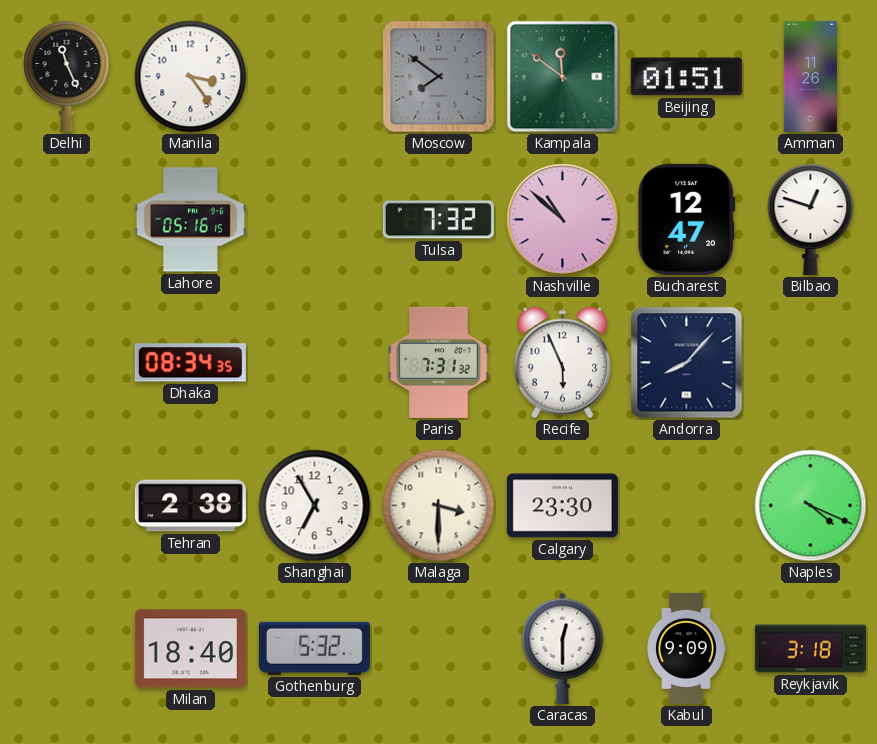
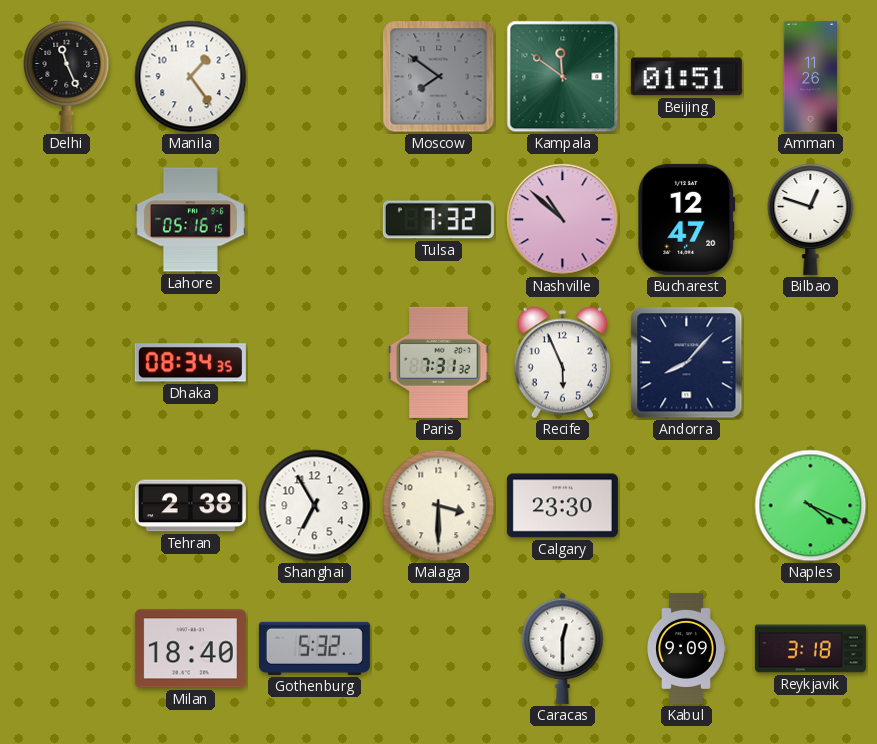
Manila: 3:24 -> 1:24
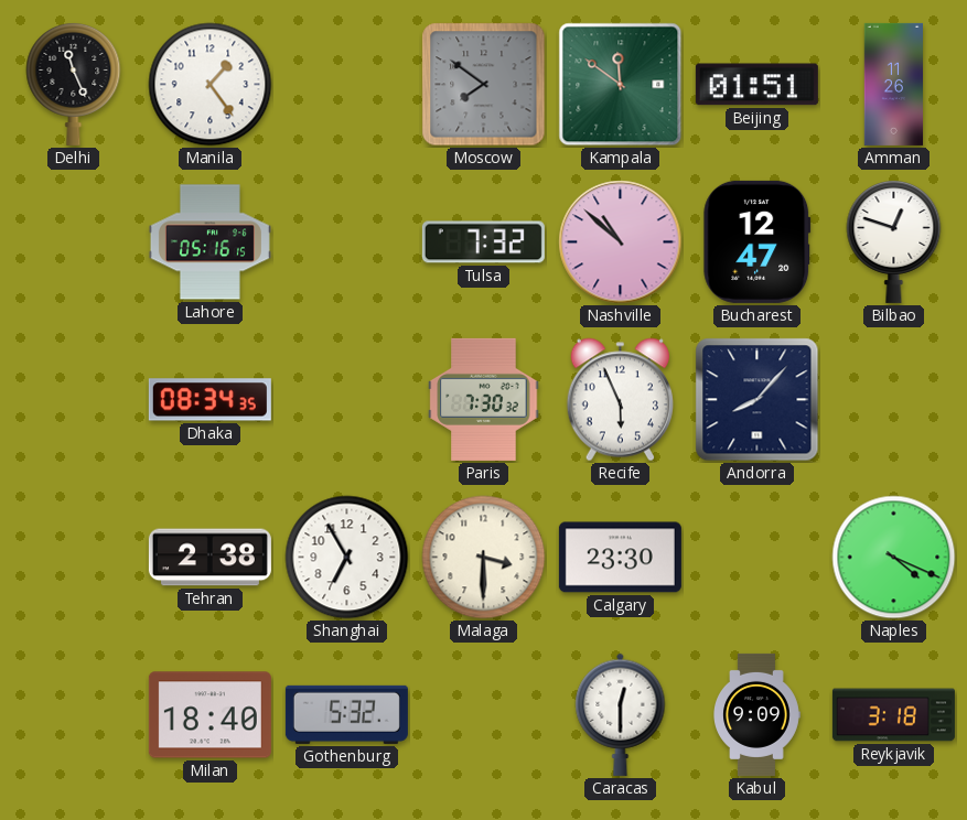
Paris: 7:31 -> 7:30
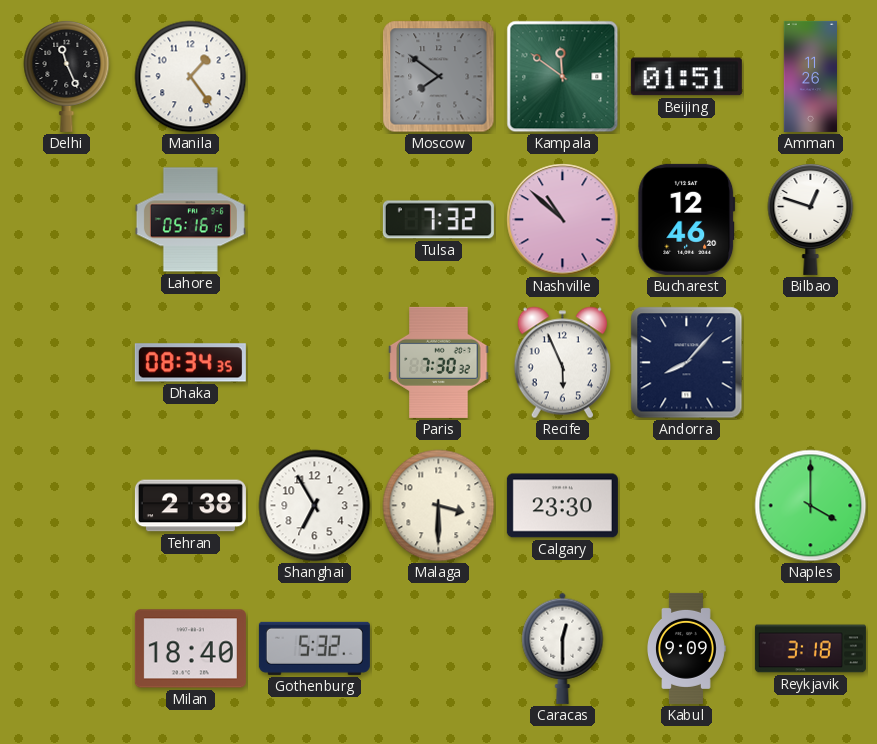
Bucharest: 12:47 -> 12:46
Naples: 4:19 -> 4:00
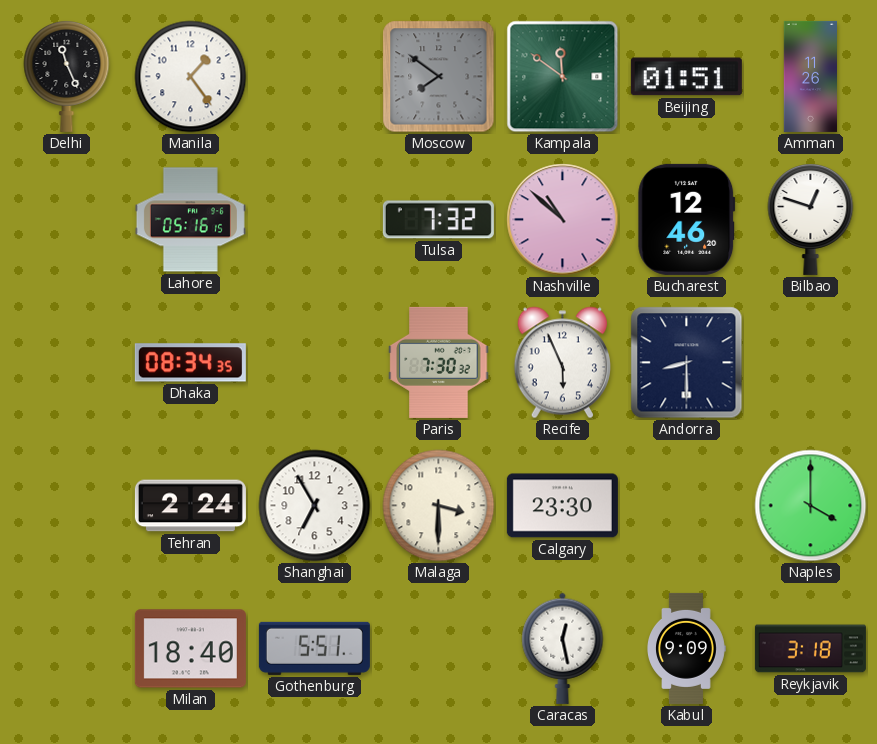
Andorra: 8:07 -> 8:30
Tehran: 2:38 -> 2:24
Gothenburg: 5:32 -> 5:51
Caracas: 12:30 -> 12:28
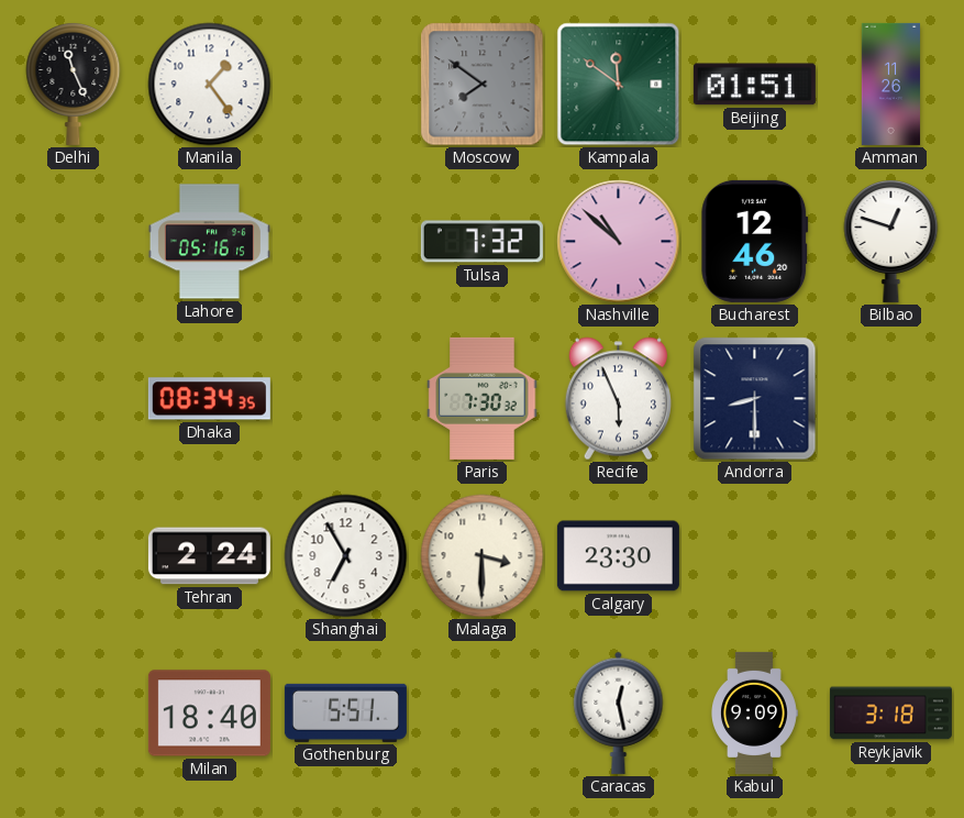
Naples: 4:00 -> none
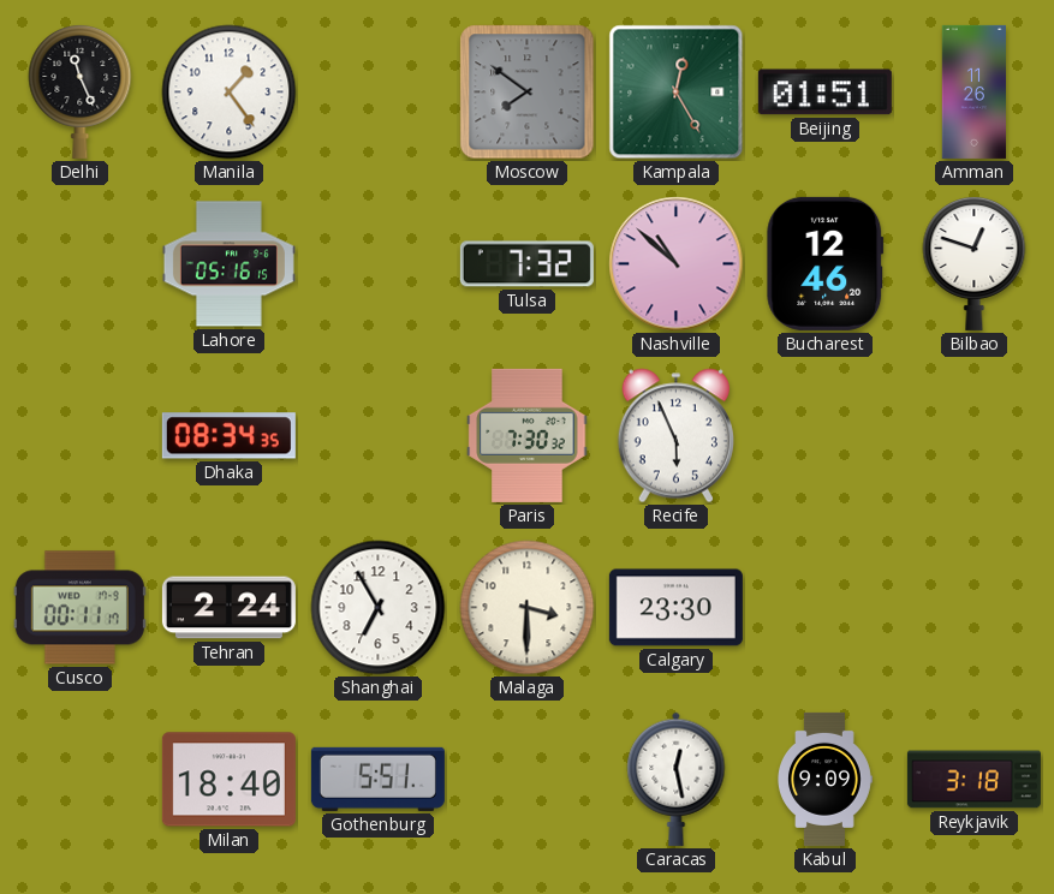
Kampala: 11:51 -> 12:25
Andorra: 8:30 -> none
Cusco: none -> 00:11
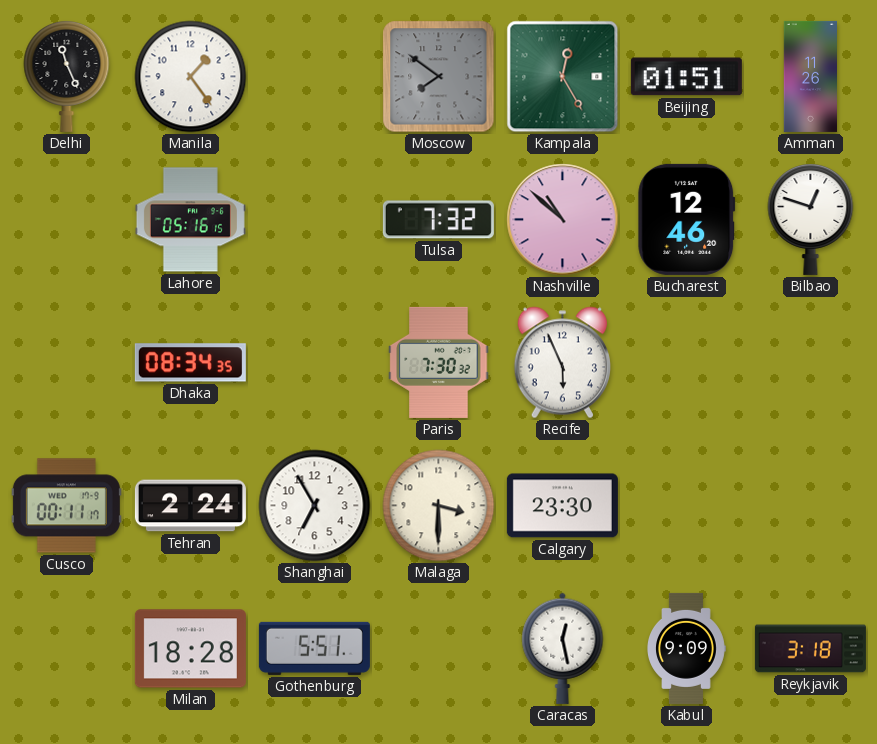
Milan: 18:40 -> 18:28
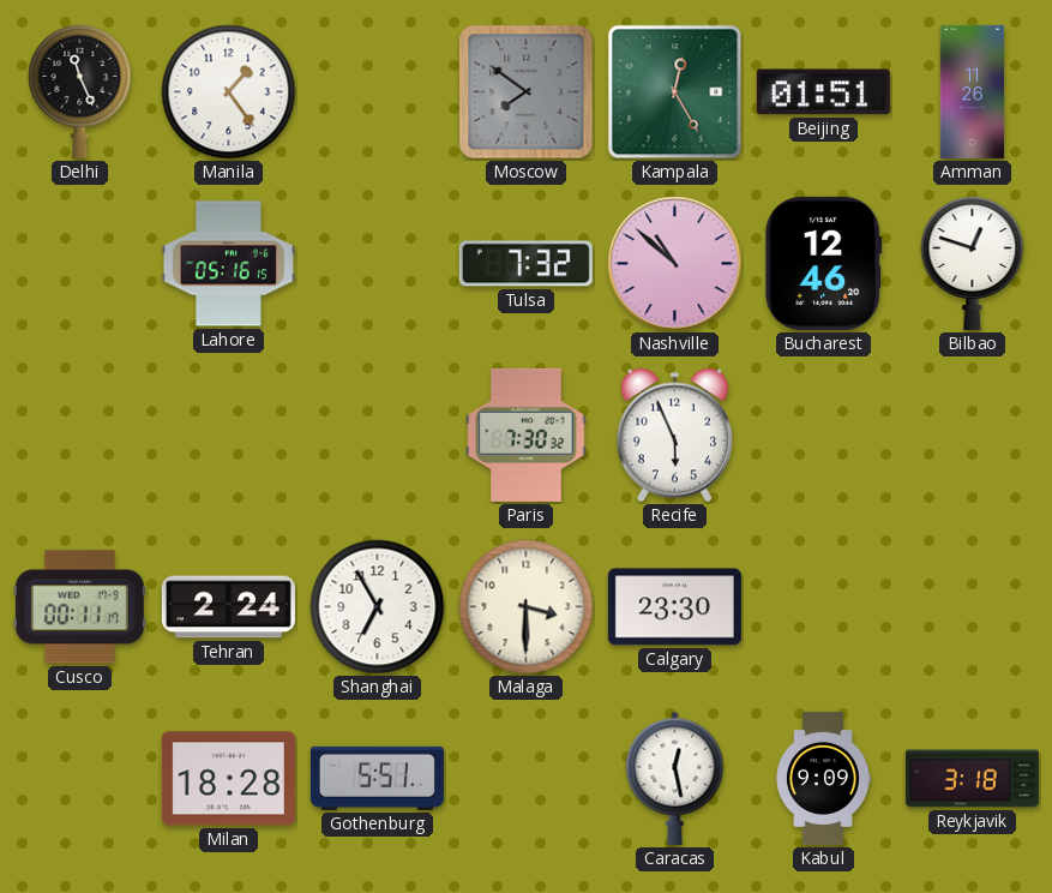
Dhaka: 08:34 -> none
